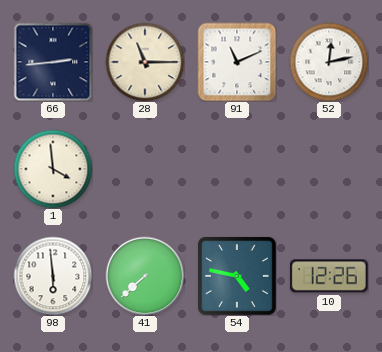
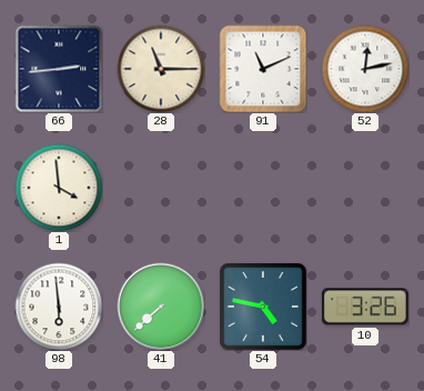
10: 12:26 -> 3:26
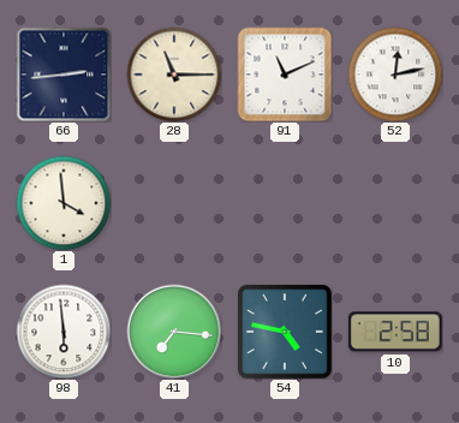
41: 7:38 -> 7:16
10: 3:26 -> 2:58
